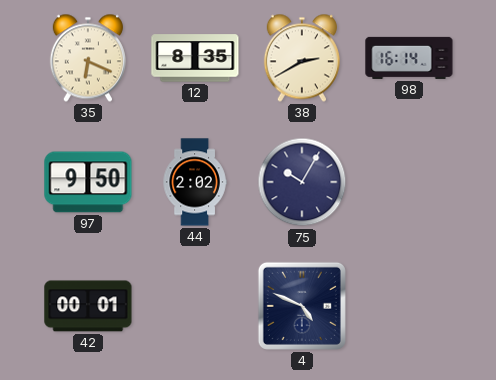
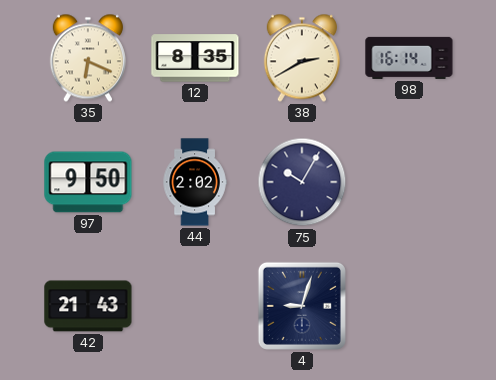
42: 00:01 -> 21:43
4: 4:49 -> 9:03
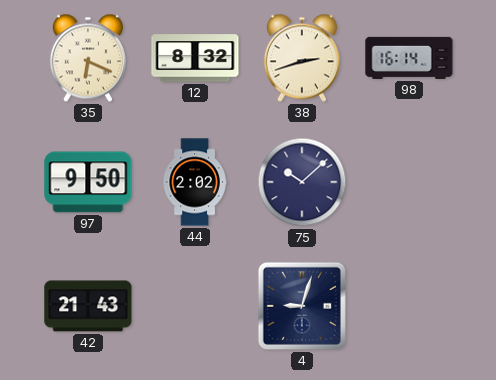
12: 8:35 -> 8:32
38: 2:40 -> 2:42
75: 10:05 -> 10:08
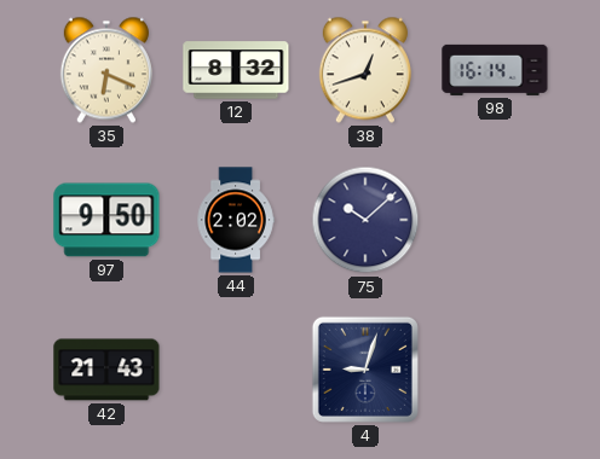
38: 2:42 -> 12:42
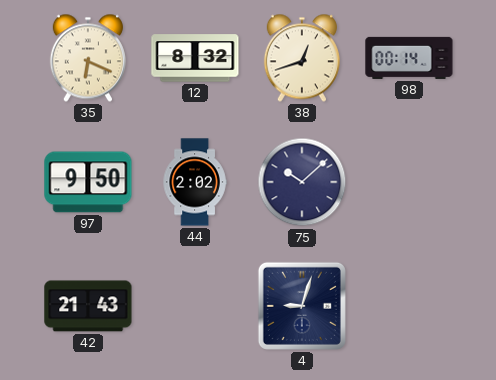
98: 16:14 -> 00:14
